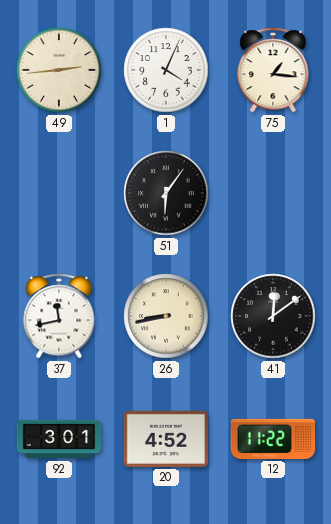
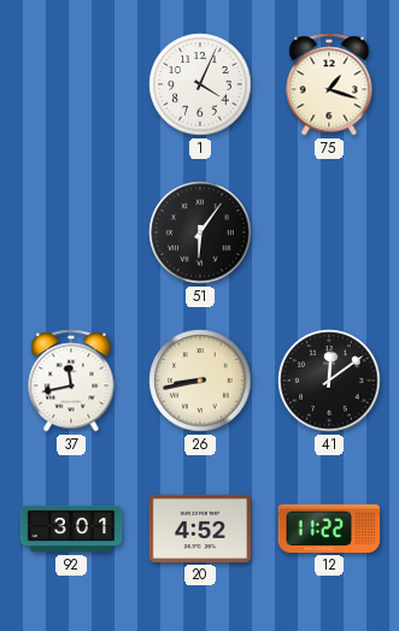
49: 2:44 -> none
75: 1:16 -> 1:18
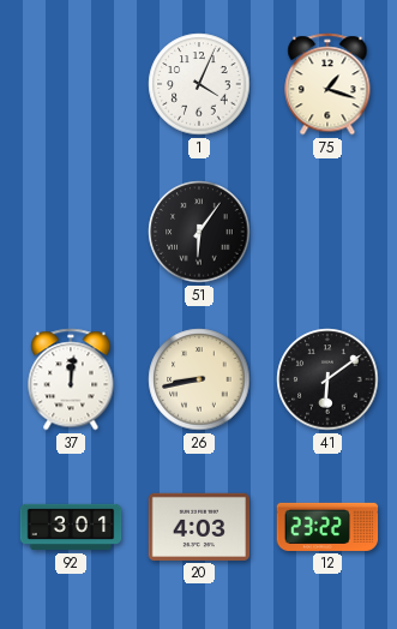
37: 11:43 -> 12:01
41: 12:09 -> 6:09
20: 4:52 -> 4:03
12: 11:22 -> 23:22
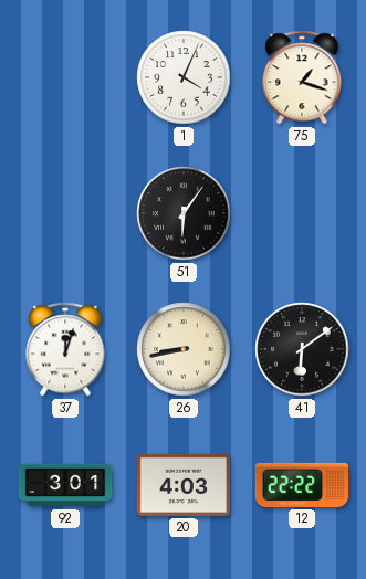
37: 12:01 -> 12:03
12: 23:22 -> 22:22
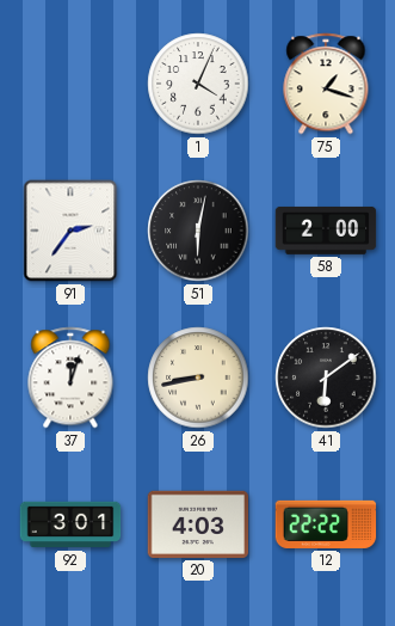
91: none -> 2:36
51: 6:06 -> 6:02
58: none -> 2:00
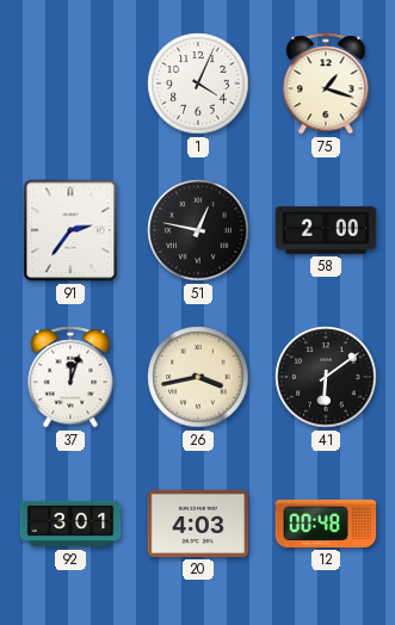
51: 6:02 -> 12:47
26: 8:43 -> 3:43
12: 22:22 -> 00:48
